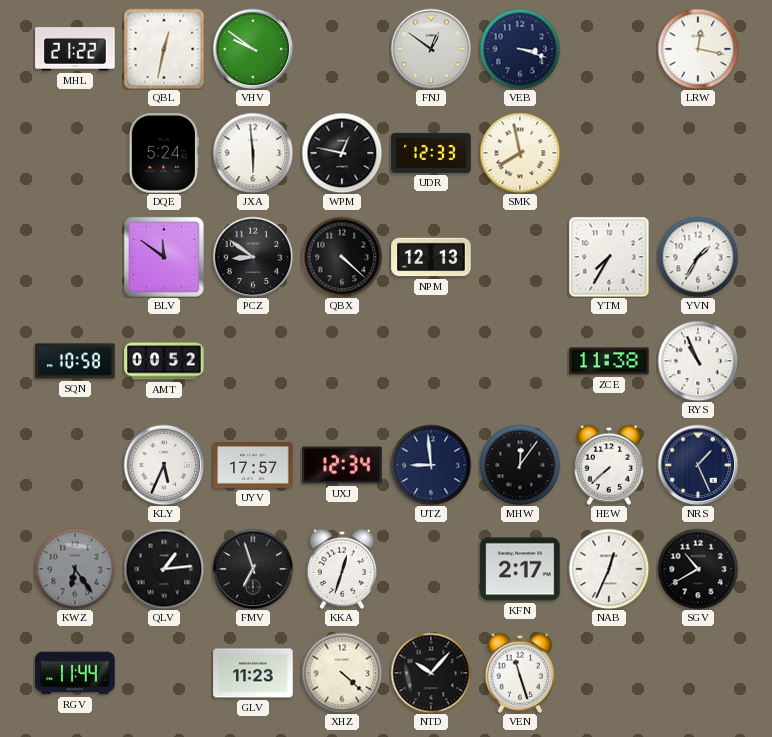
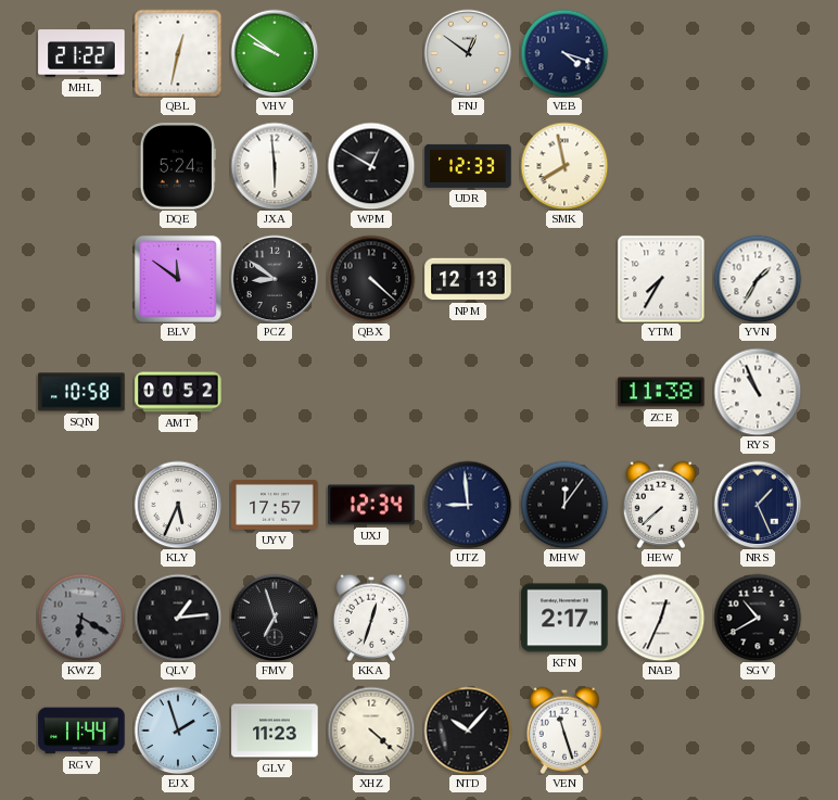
VEB: 3:18 -> 4:18
LRW: 12:17 -> none
WPM: 12:47 -> 12:50
KWZ: 6:24 -> 6:20
EJX: none -> 1:57
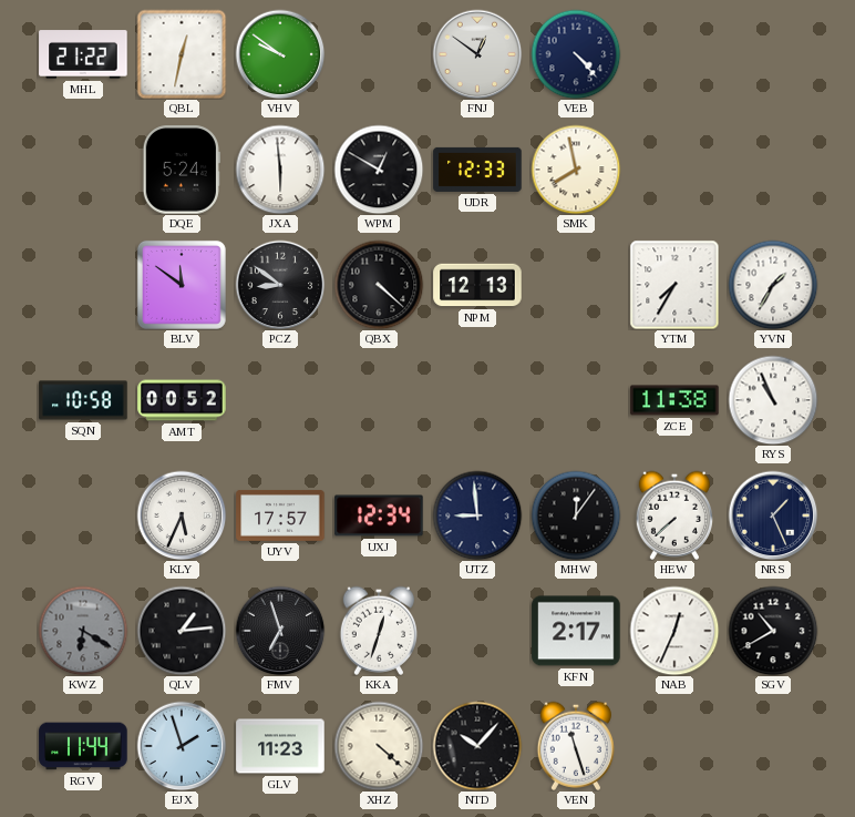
VEB: 4:18 -> 4:23
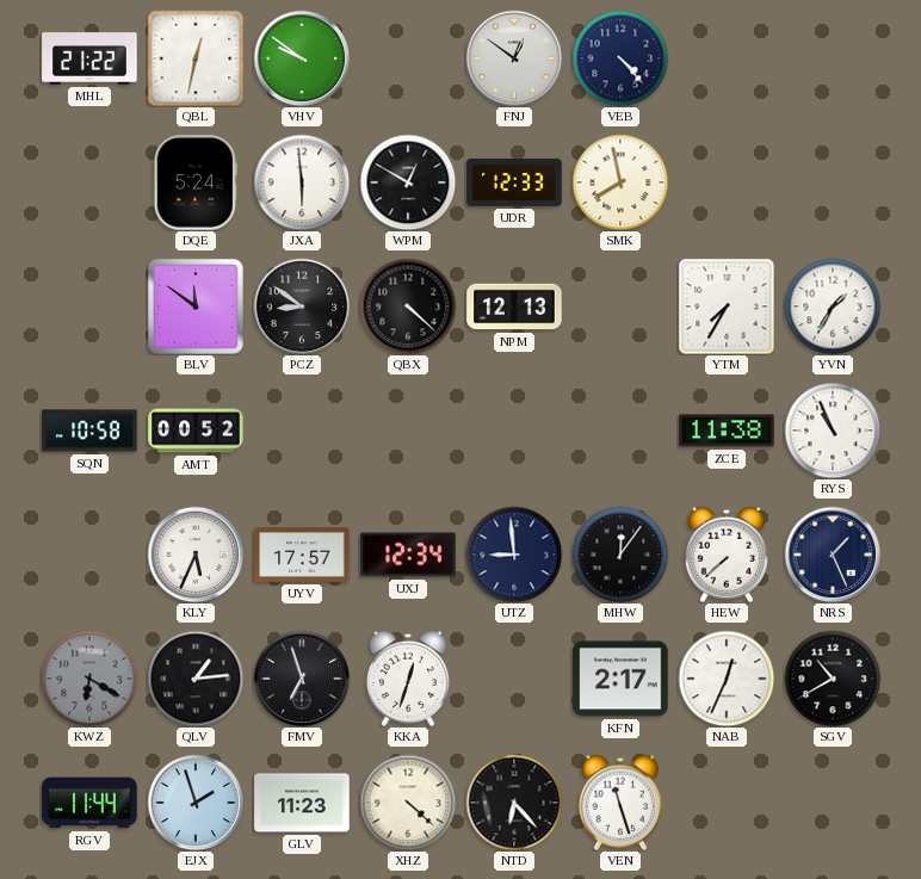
NTD: 10:07 -> 6:23
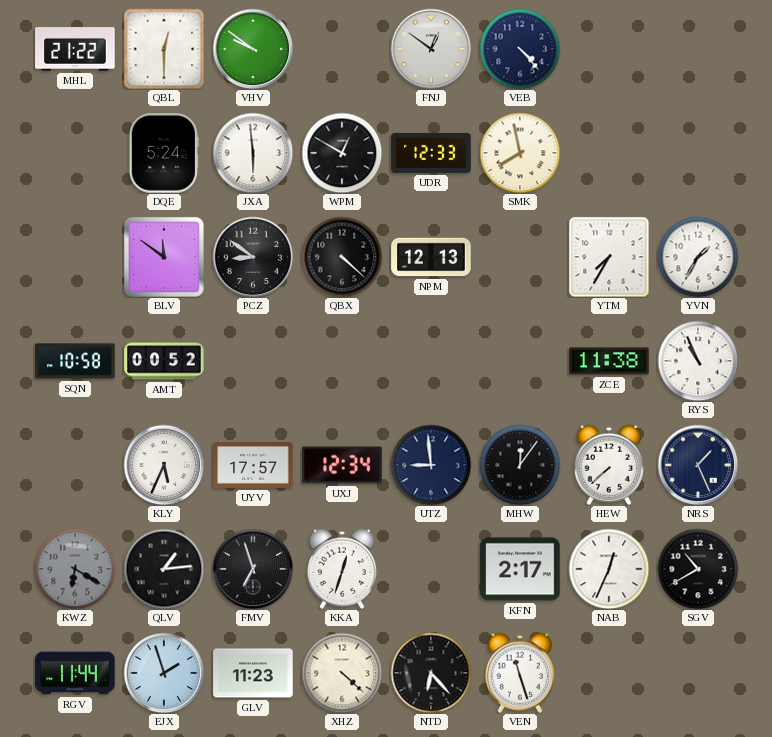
QBL: 12:32 -> 12:30
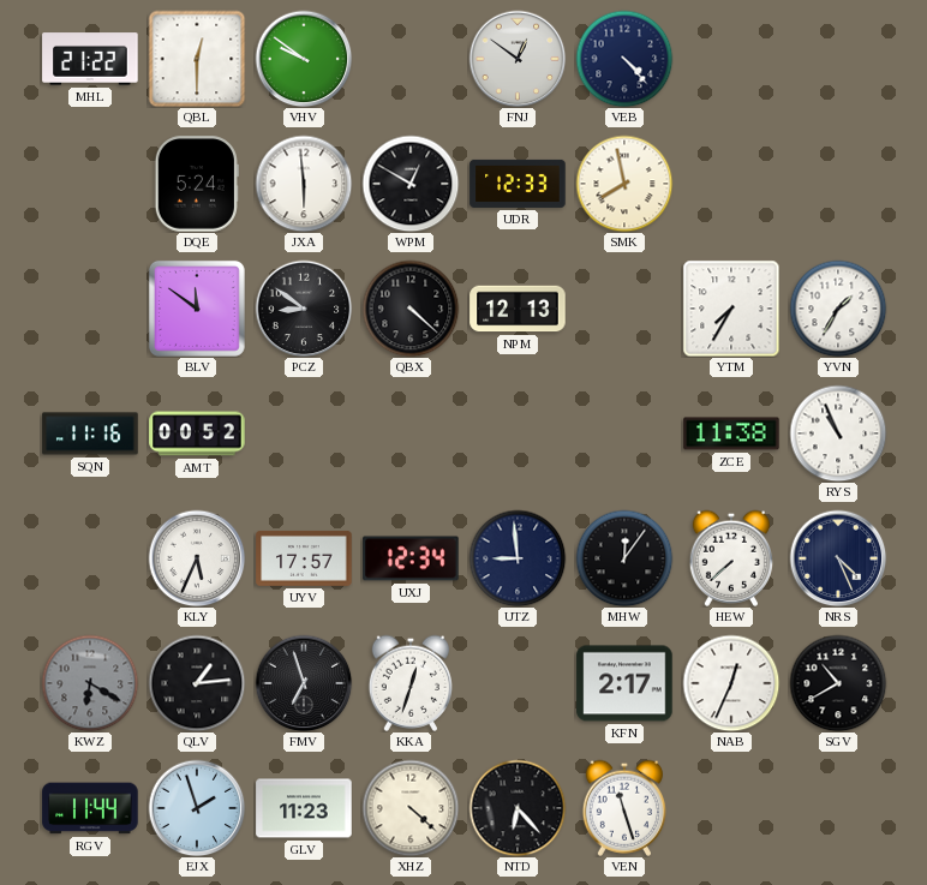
SQN: 10:58 -> 11:16
NRS: 1:26 -> 4:26
